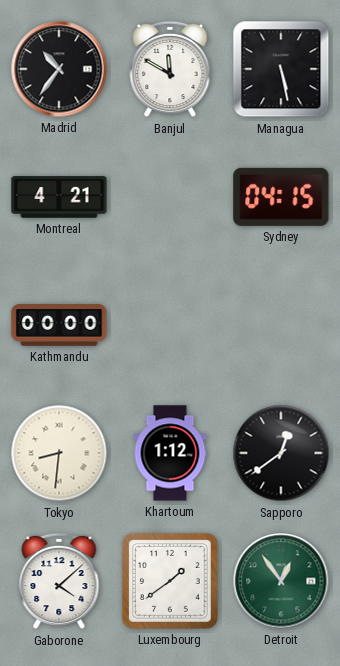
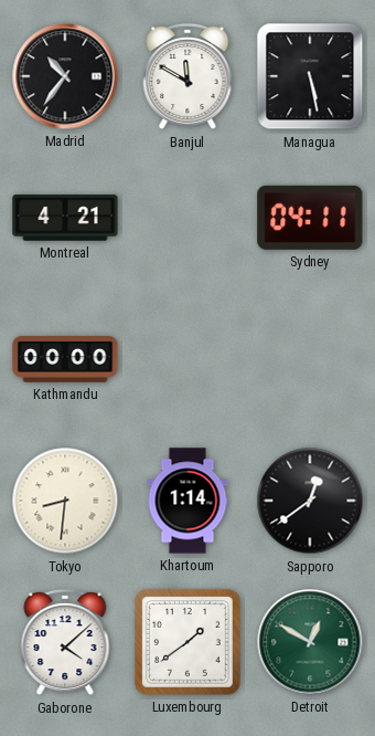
Sydney: 04:15 -> 04:11
Khartoum: 1:12 -> 1:14
Detroit: 12:54 -> 12:50
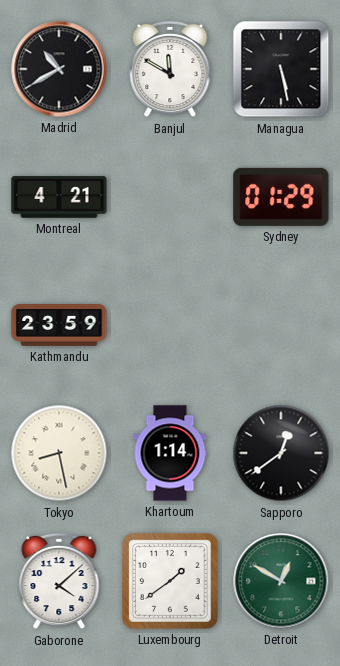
Madrid: 10:36 -> 10:40
Sydney: 04:11 -> 01:29
Kathmandu: 00:00 -> 23:59
Tokyo: 8:31 -> 8:28
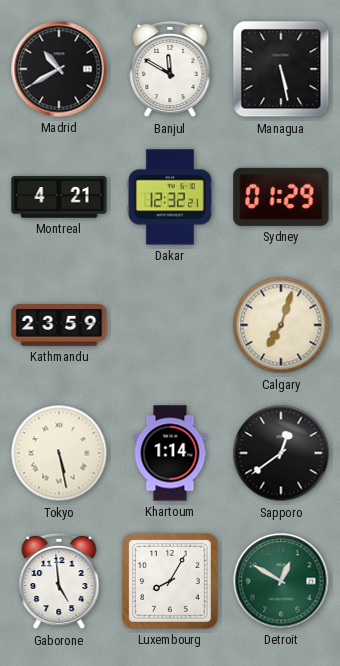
Dakar: none -> 12:32
Calgary: none -> 7:03
Tokyo: 8:28 -> 5:28
Gaborone: 4:08 -> 4:59
Luxembourg: 1:39 -> 8:05
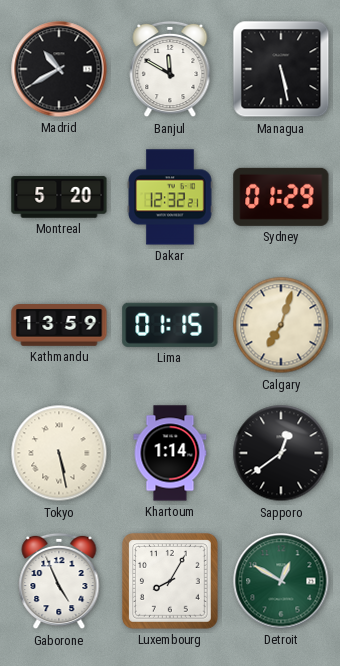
Montreal: 4:21 -> 5:20
Kathmandu: 23:59 -> 13:59
Lima: none -> 01:15
Gaborone: 4:59 -> 4:56
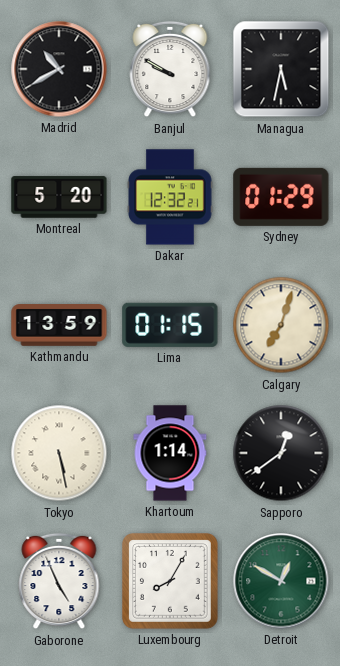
Banjul: 11:50 -> 9:50
Managua: 5:28 -> 5:32
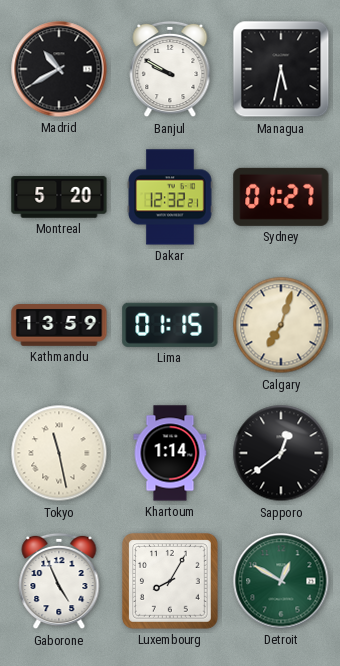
Sydney: 01:29 -> 01:27
Tokyo: 5:28 -> 11:28
